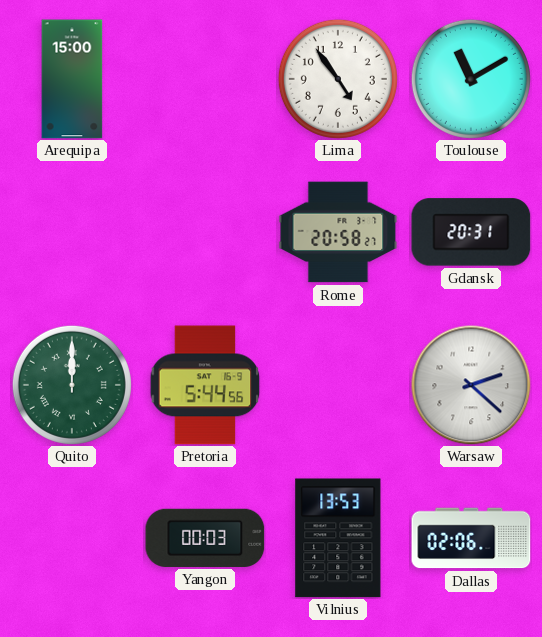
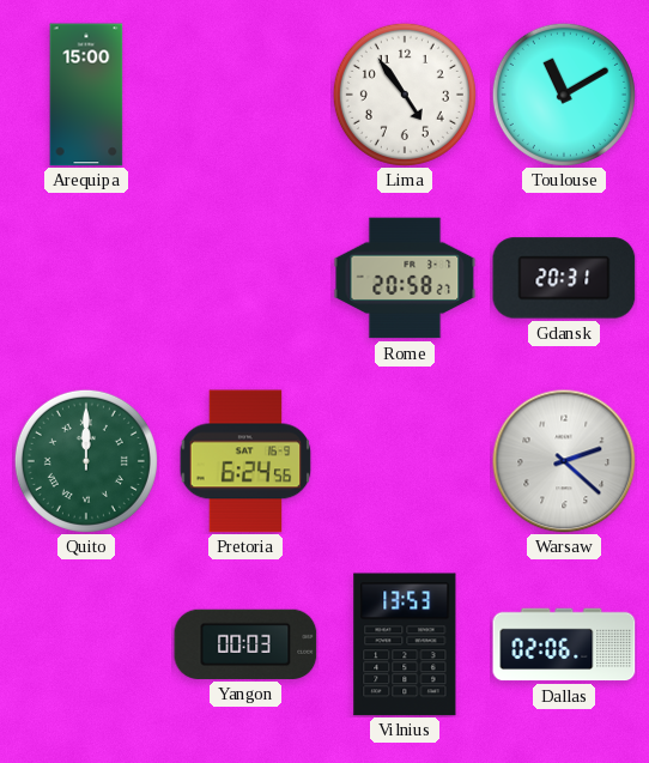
Pretoria: 5:44 -> 6:24
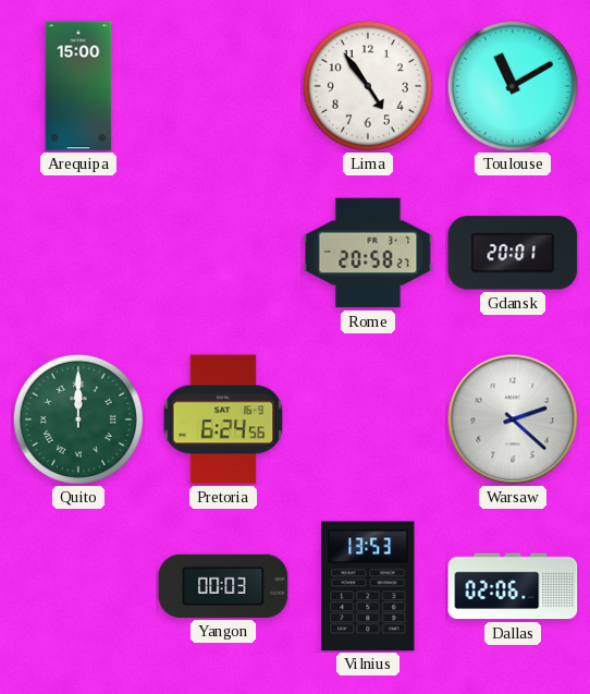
Gdansk: 20:31 -> 20:01
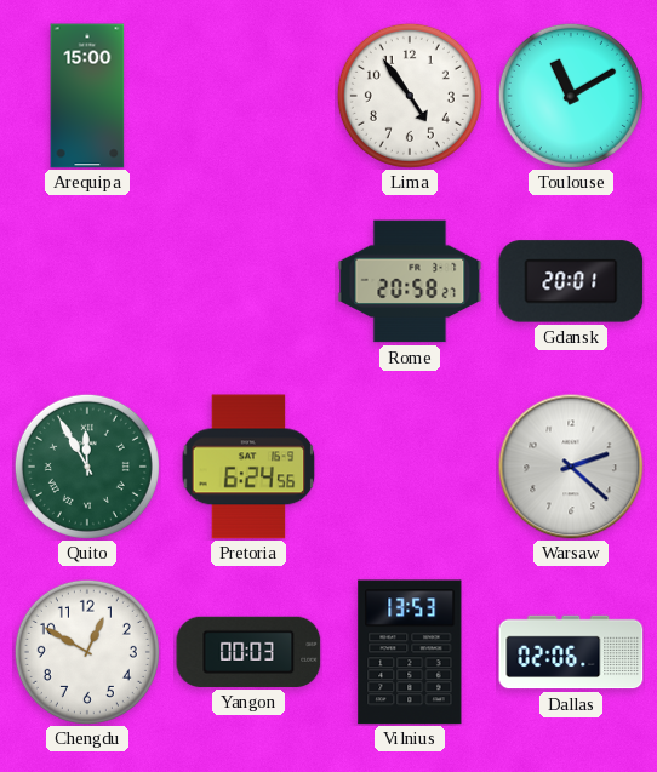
Quito: 12:00 -> 11:55
Chengdu: none -> 12:50
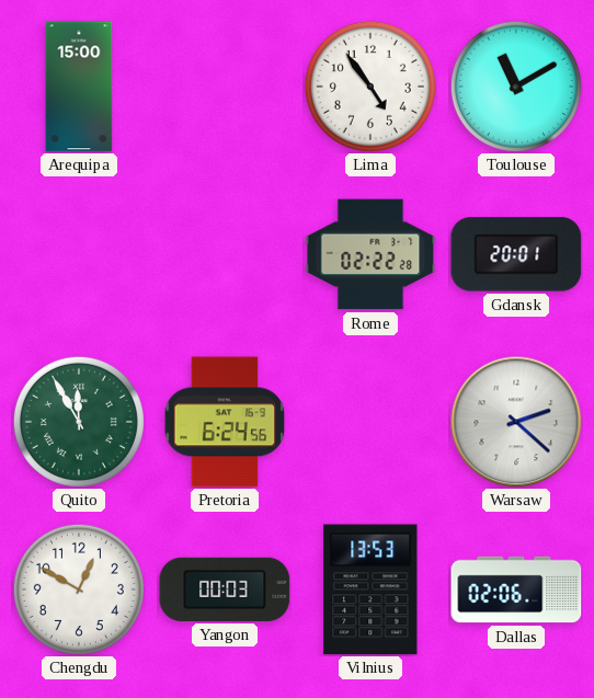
Rome: 20:58 -> 02:22
